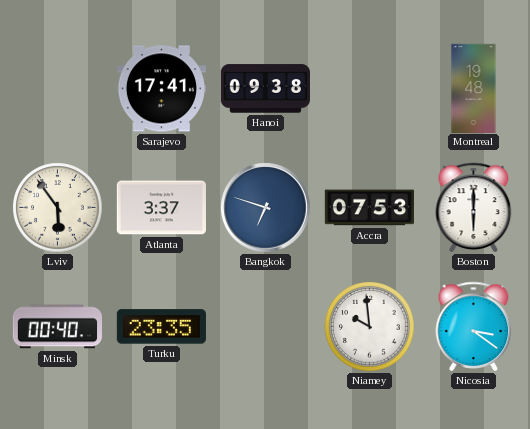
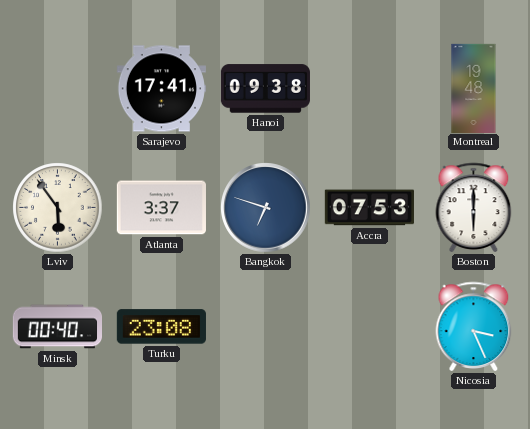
Turku: 23:35 -> 23:08
Niamey: 9:59 -> none
Nicosia: 3:21 -> 3:26
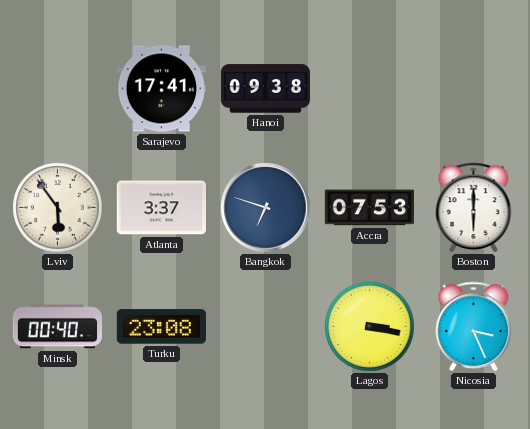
Montreal: 19:48 -> none
Lagos: none -> 3:17
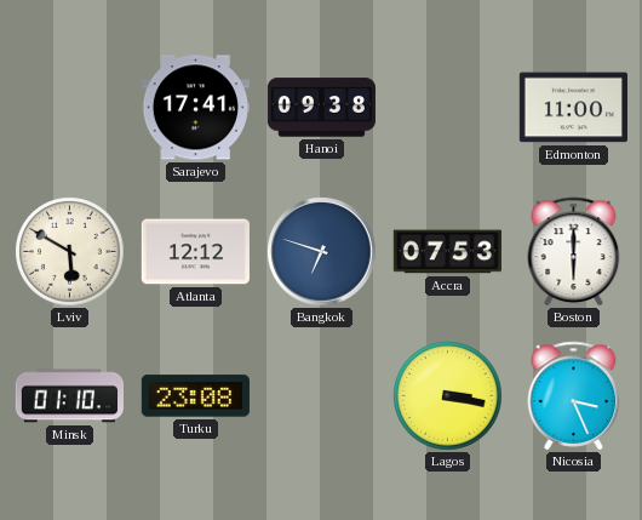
Edmonton: none -> 11:00
Lviv: 5:54 -> 5:50
Atlanta: 3:37 -> 12:12
Minsk: 00:40 -> 01:10
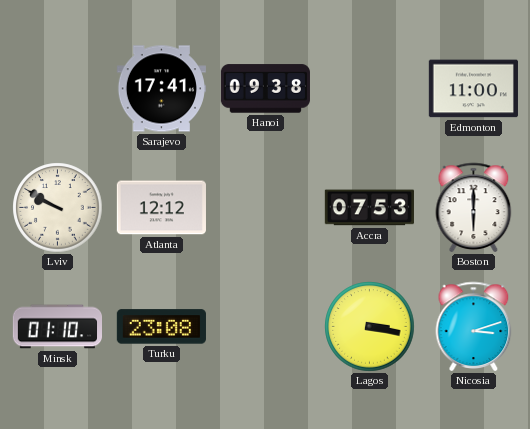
Lviv: 5:50 -> 9:50
Bangkok: 6:48 -> none
Nicosia: 3:26 -> 3:12
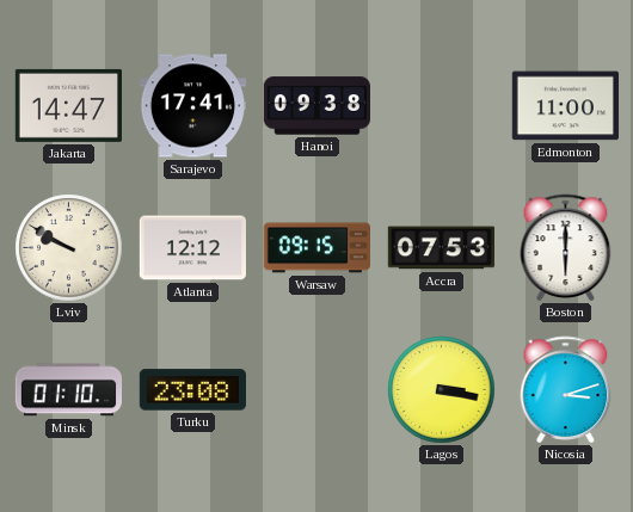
Jakarta: none -> 14:47
Warsaw: none -> 09:15
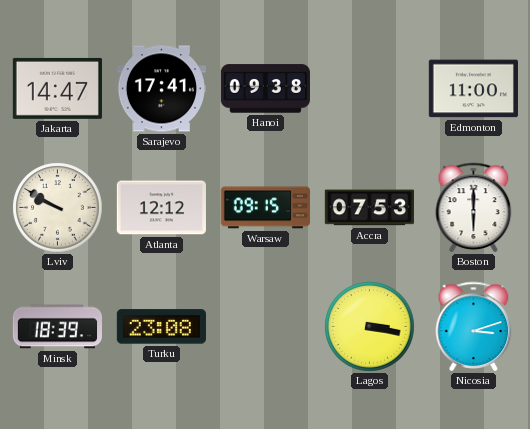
Minsk: 01:10 -> 18:39
